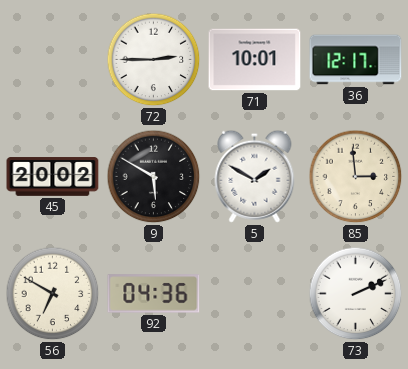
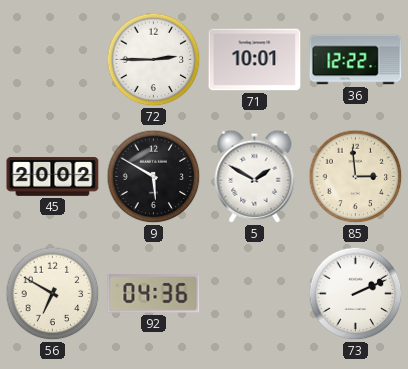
36: 12:17 -> 12:22
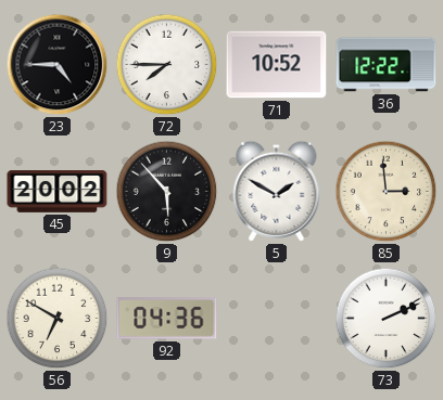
23: none -> 4:45
72: 2:45 -> 7:45
71: 10:01 -> 10:52
9: 5:50 -> 5:53
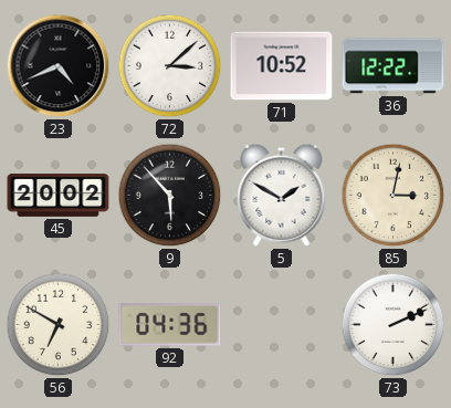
23: 4:45 -> 4:41
72: 7:45 -> 3:08
85: 2:59 -> 3:02
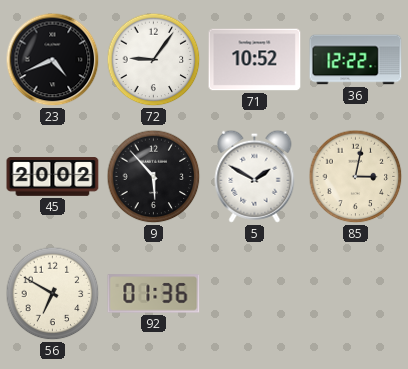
72: 3:08 -> 9:06
92: 04:36 -> 01:36
73: 2:11 -> none
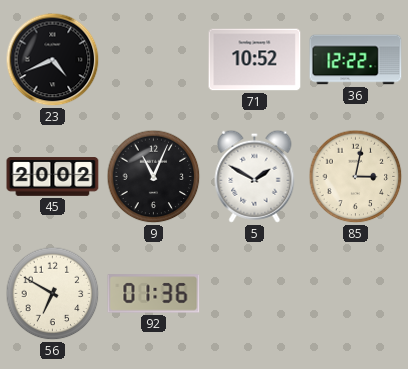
72: 9:06 -> none
9: 5:53 -> 11:04
